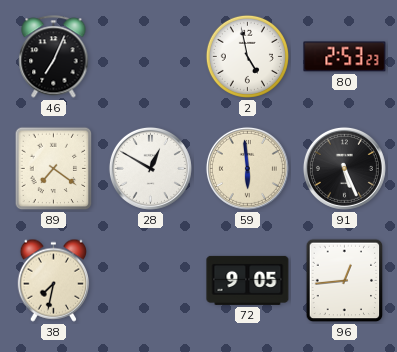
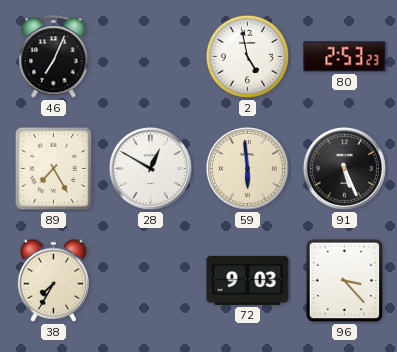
89: 7:21 -> 7:25
38: 7:32 -> 7:35
72: 9:05 -> 9:03
96: 12:44 -> 3:23
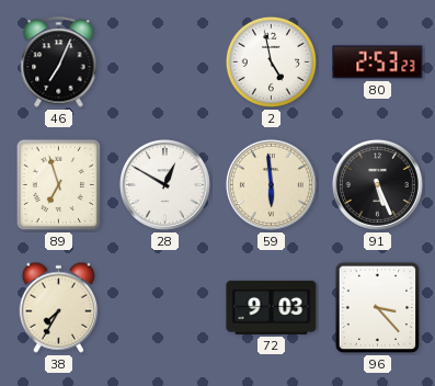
89: 7:25 -> 6:57
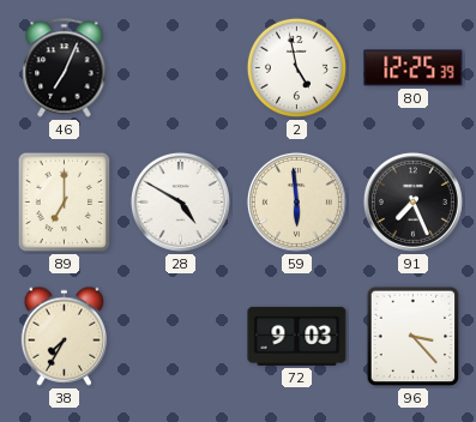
80: 2:53 -> 12:25
89: 6:57 -> 7:00
28: 12:50 -> 4:50
91: 5:26 -> 7:26
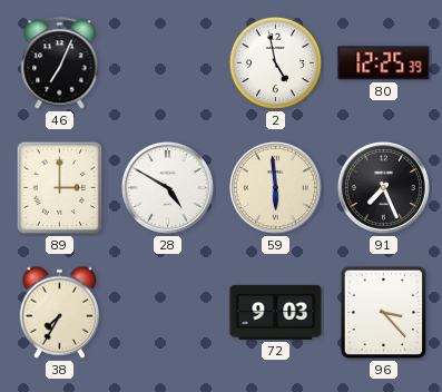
89: 7:00 -> 3:00
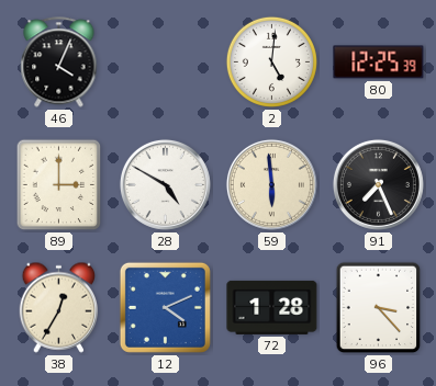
46: 7:04 -> 4:04
2: 4:58 -> 5:01
38: 7:35 -> 12:35
12: none -> 4:11
72: 9:03 -> 1:28
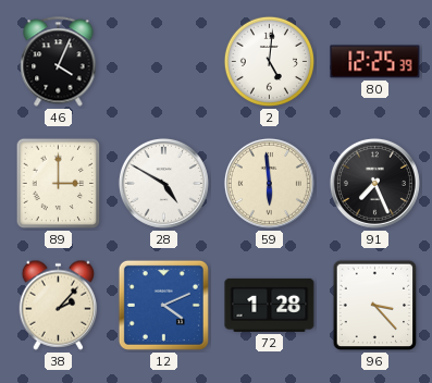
38: 12:35 -> 2:07
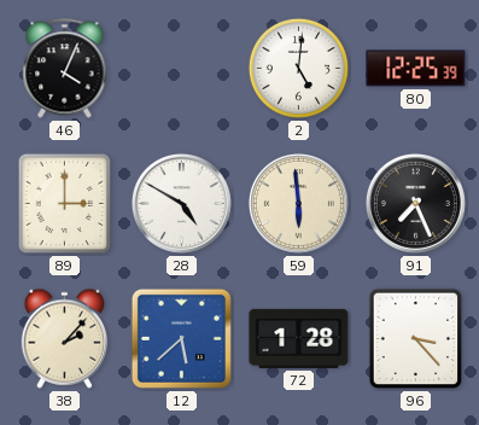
12: 4:11 -> 5:38
